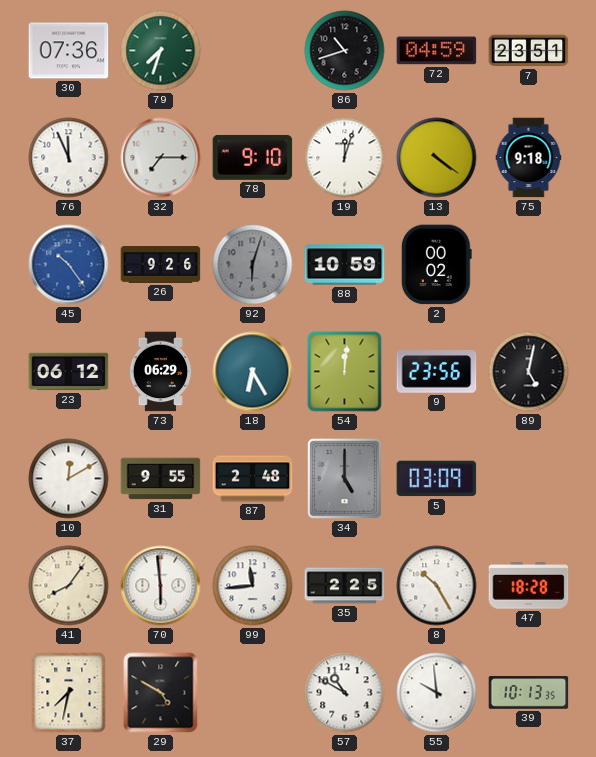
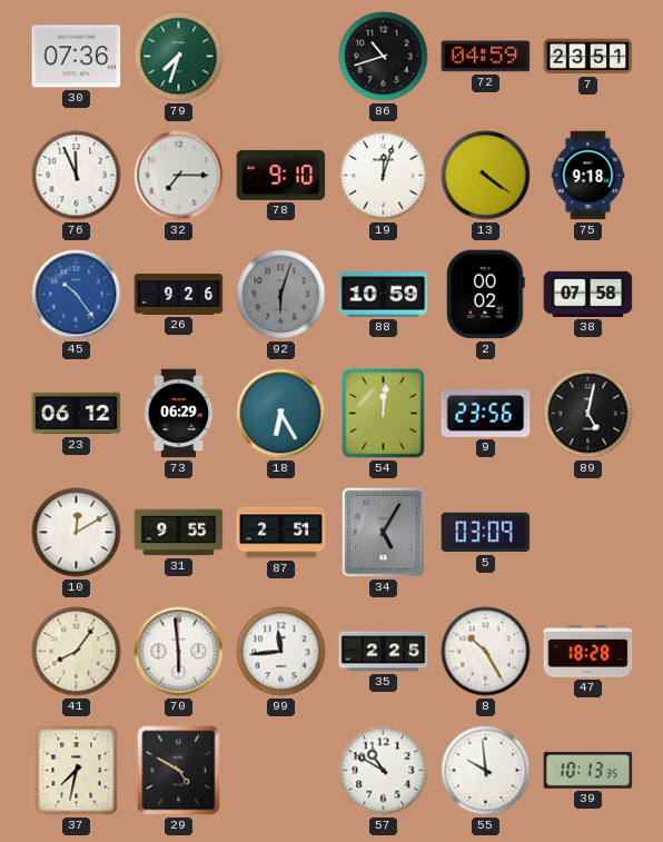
38: none -> 07:58
87: 2:48 -> 2:51
34: 5:00 -> 5:05
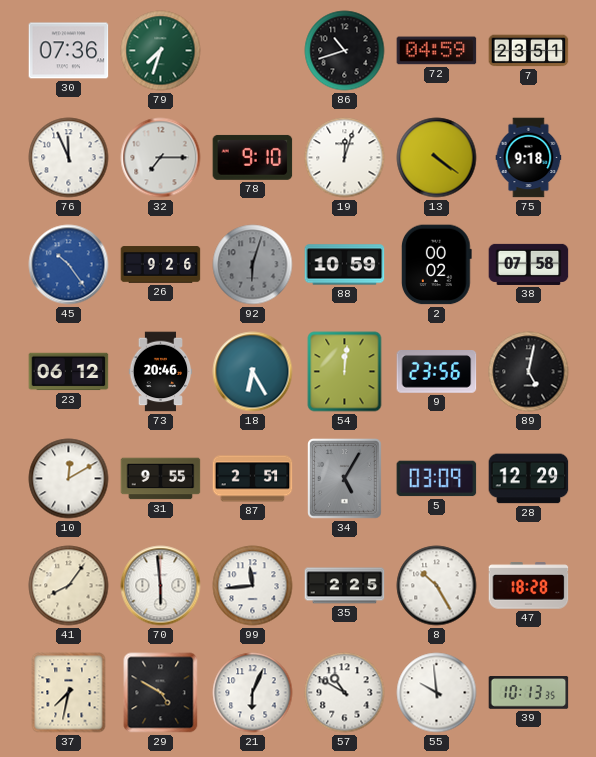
73: 06:29 -> 20:46
28: none -> 12:29
21: none -> 6:04
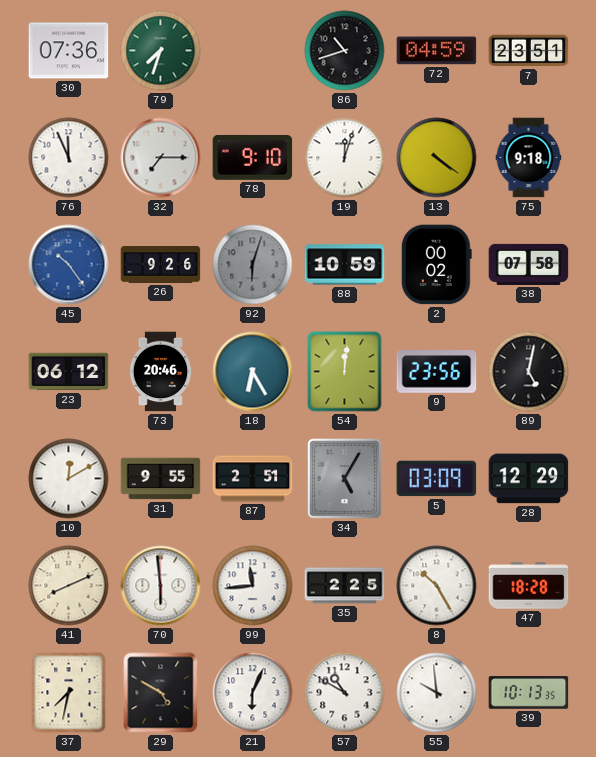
41: 8:06 -> 8:11
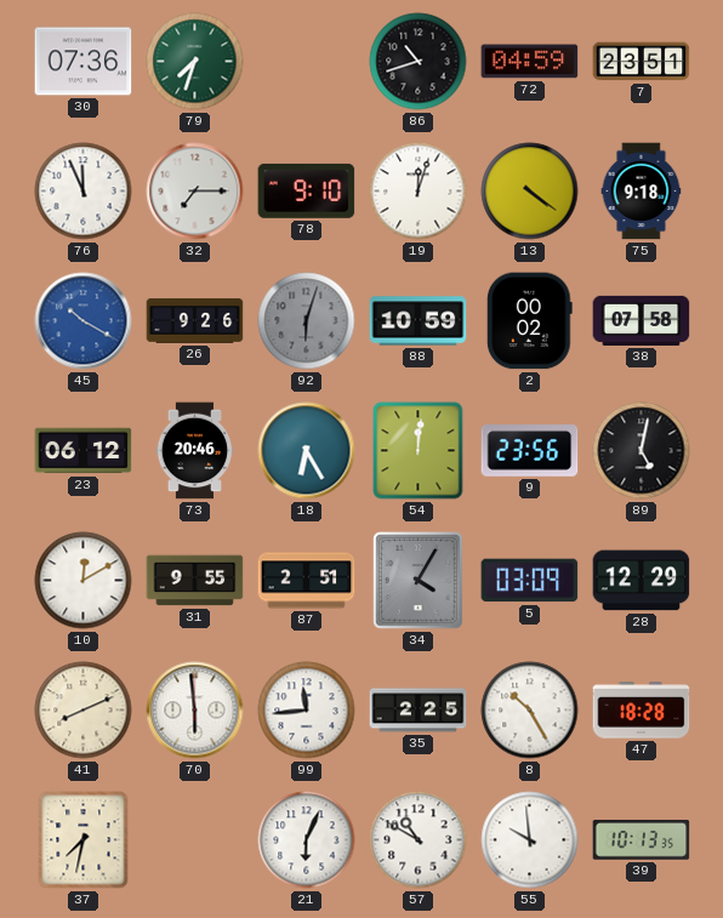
45: 10:24 -> 10:20
34: 5:05 -> 4:05
29: 4:50 -> none
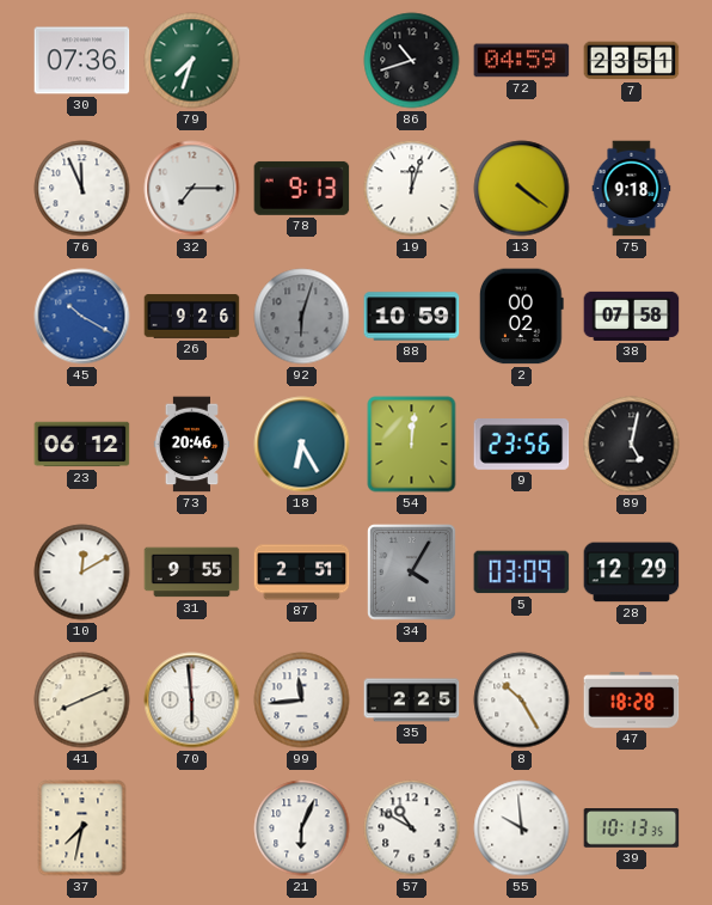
78: 9:10 -> 9:13
